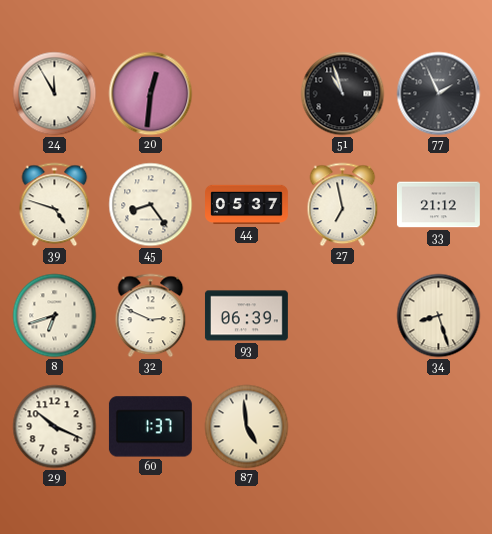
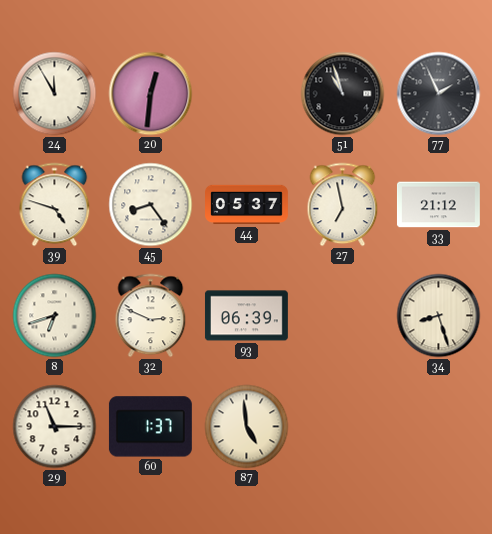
29: 10:19 -> 11:15
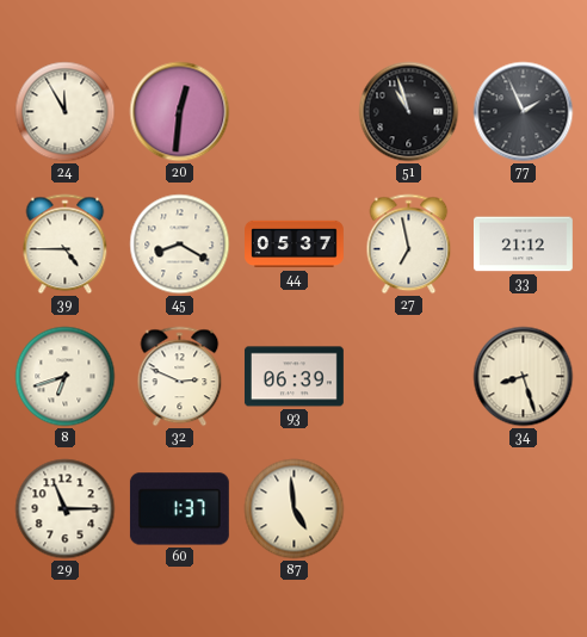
39: 4:48 -> 4:45
45: 8:24 -> 8:20
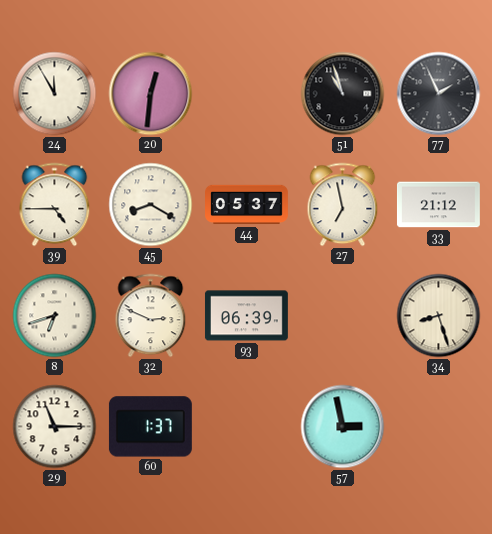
87: 4:59 -> none
57: none -> 2:58
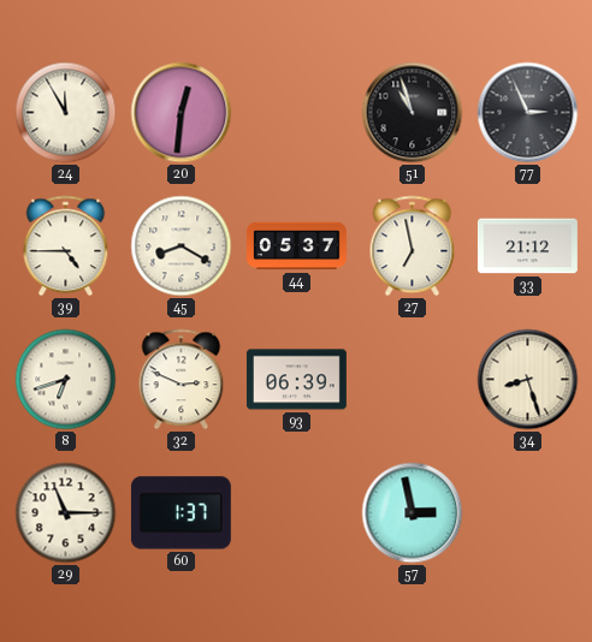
77: 1:56 -> 2:56
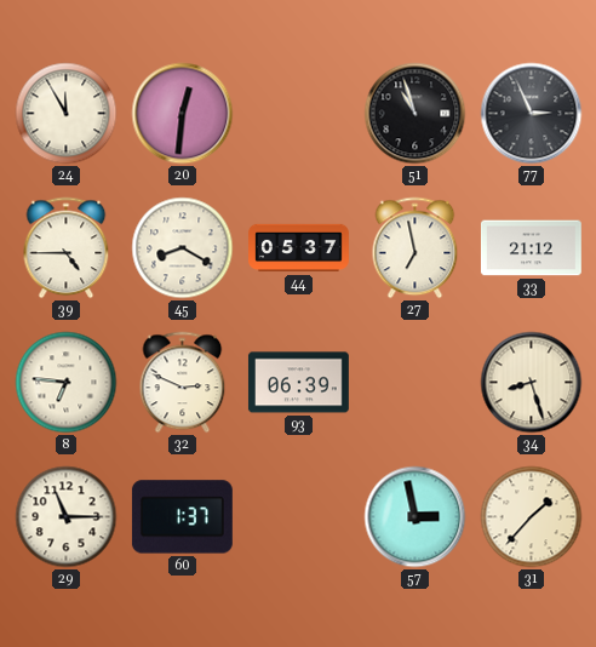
8: 6:42 -> 6:46
31: none -> 1:37
